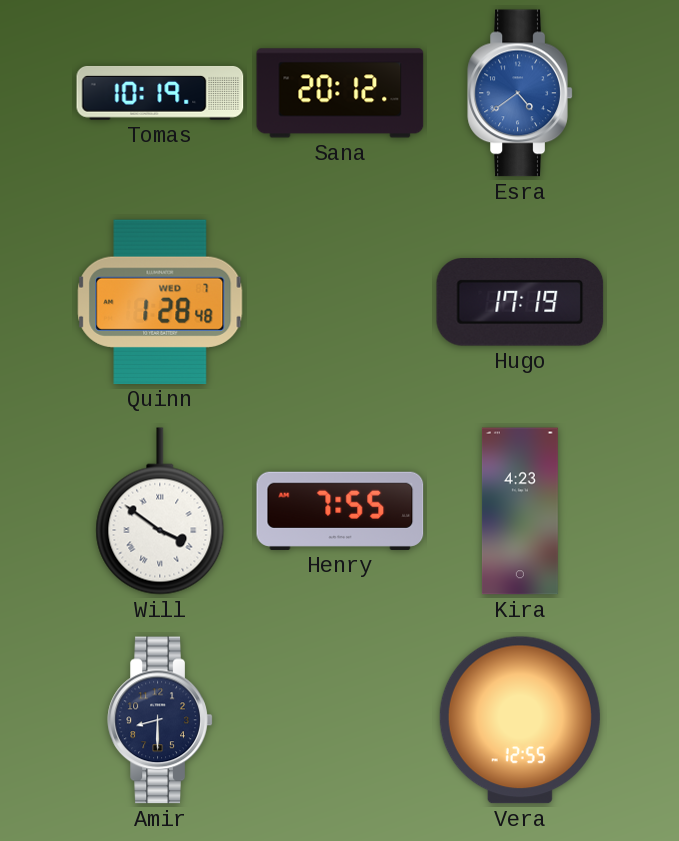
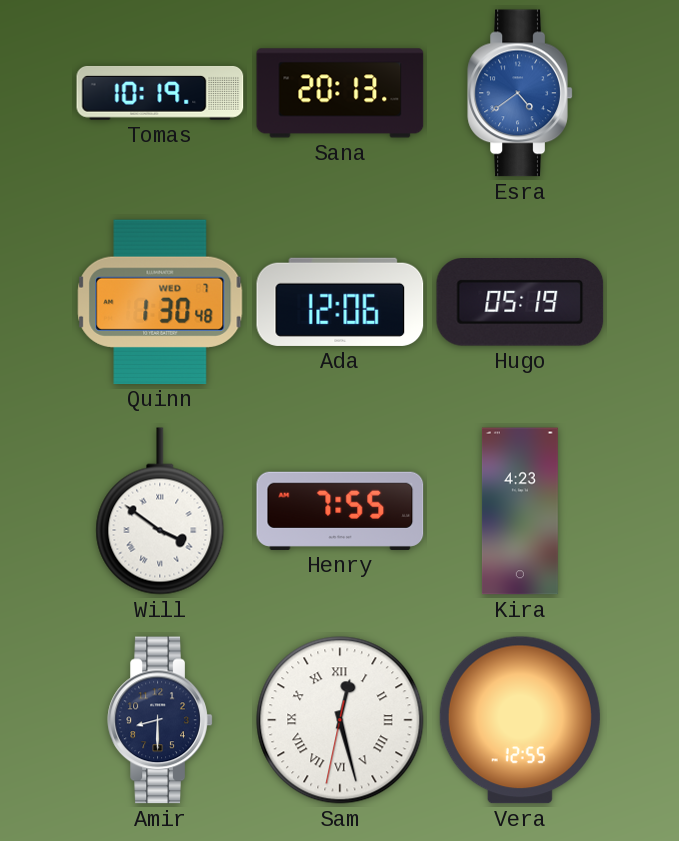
Sana: 20:12 -> 20:13
Quinn: 1:28 -> 1:30
Ada: none -> 12:06
Hugo: 17:19 -> 05:19
Sam: none -> 12:27
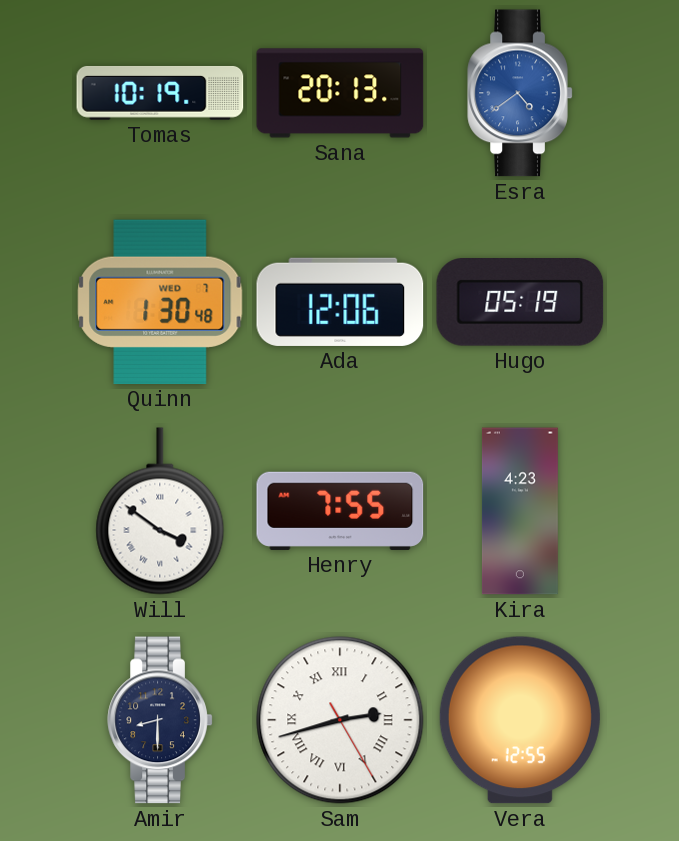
Sam: 12:27 -> 2:42
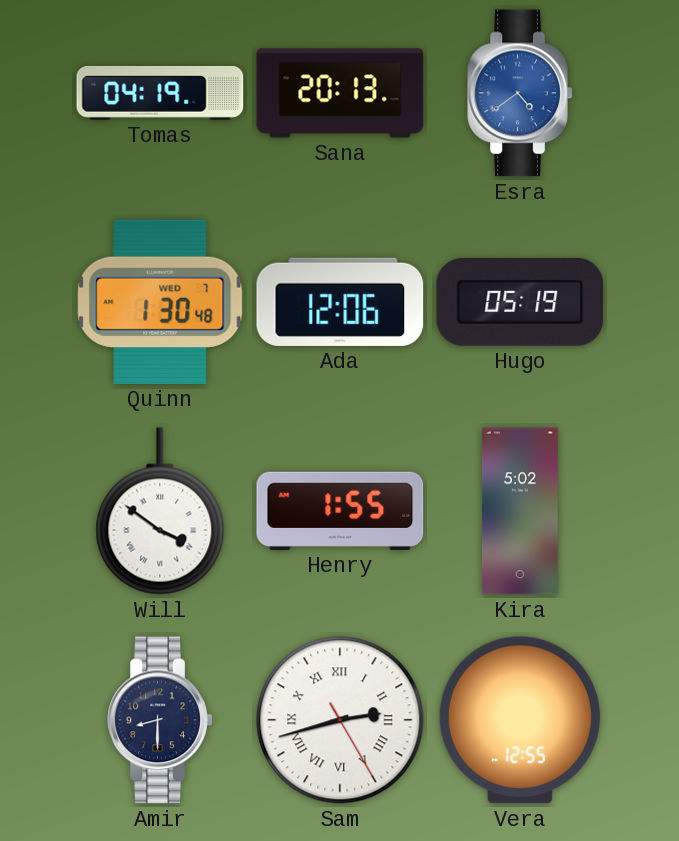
Tomas: 10:19 -> 04:19
Henry: 7:55 -> 1:55
Kira: 4:23 -> 5:02
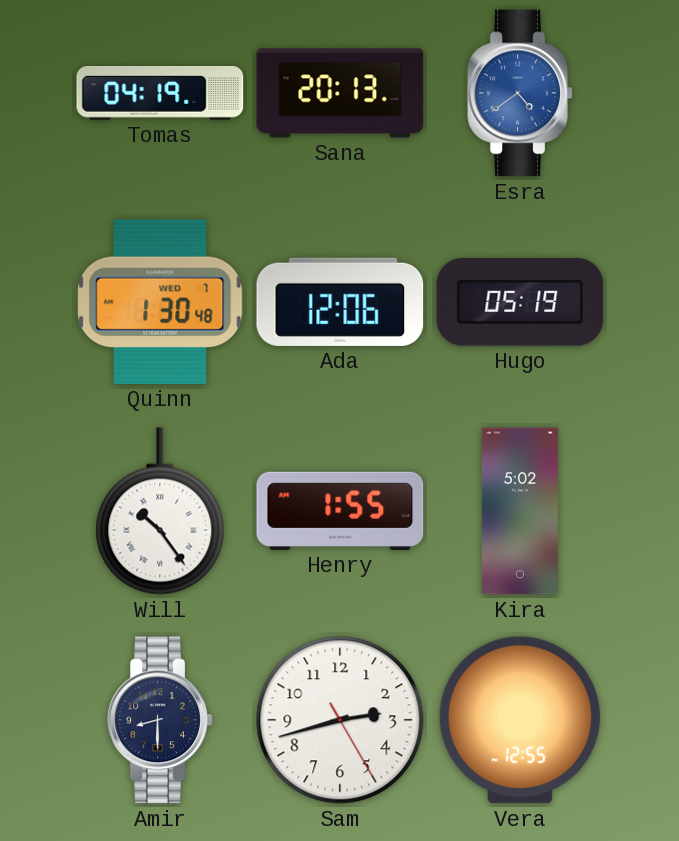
Will: 3:51 -> 10:24
Sam numerals: Roman -> Arabic
